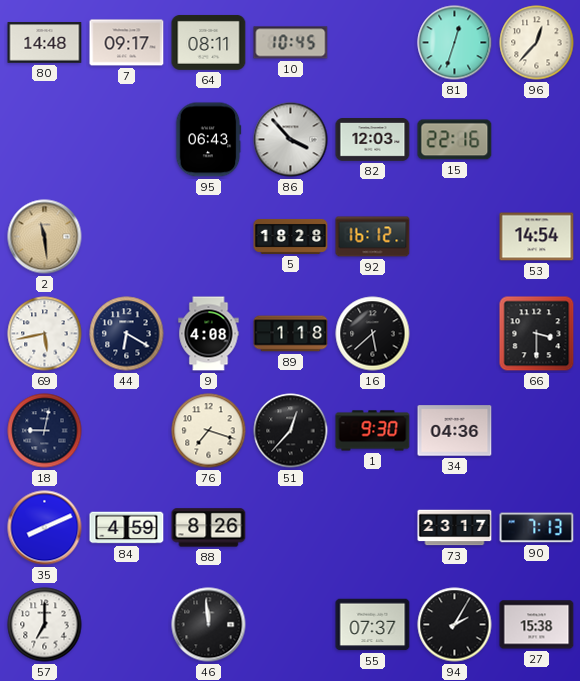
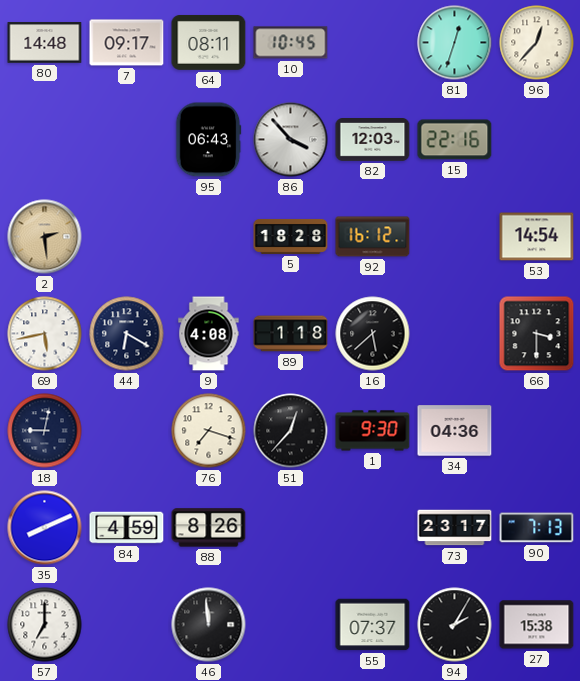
2: 11:29 -> 2:29
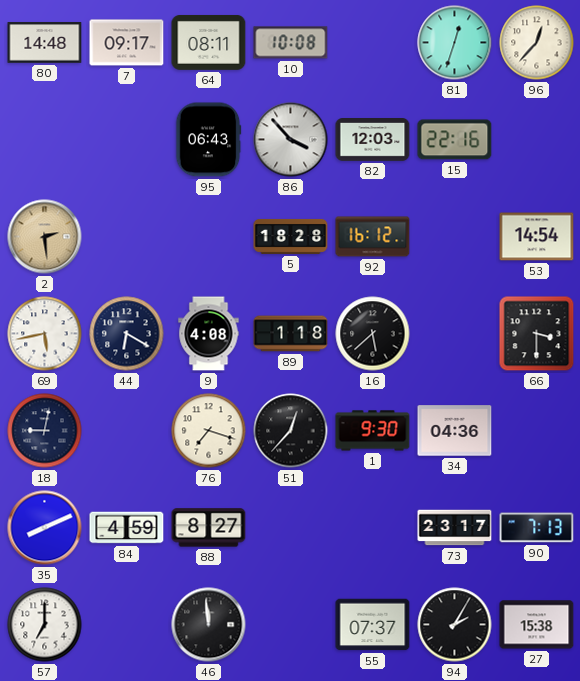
10: 10:45 -> 10:08
88: 8:26 -> 8:27
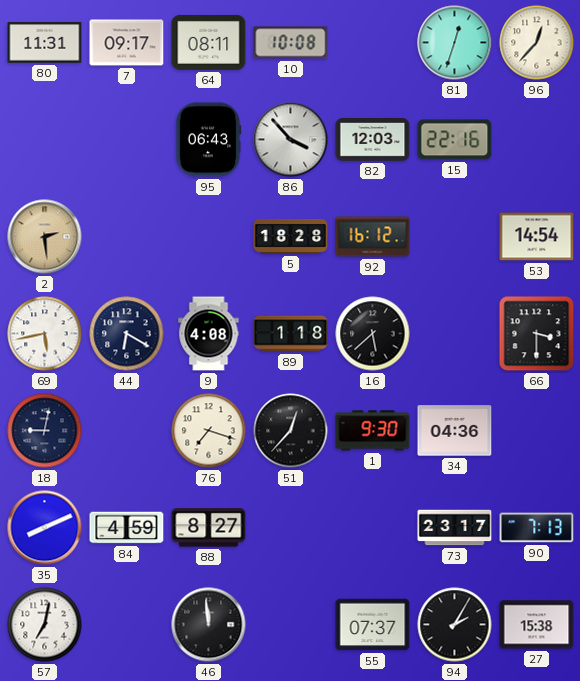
80: 14:48 -> 11:31
57: 7:00 -> 7:02
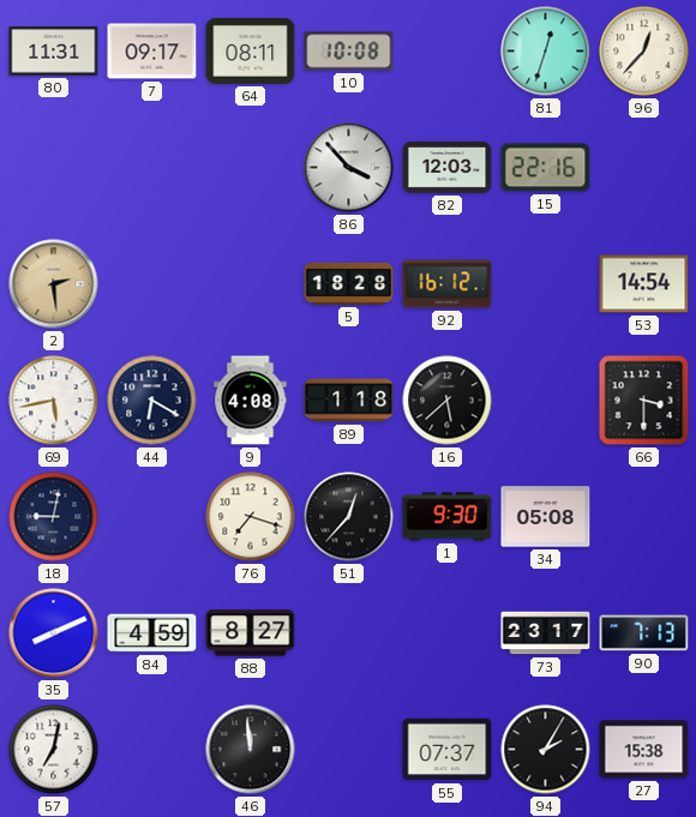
95: 06:43 -> none
34: 04:36 -> 05:08
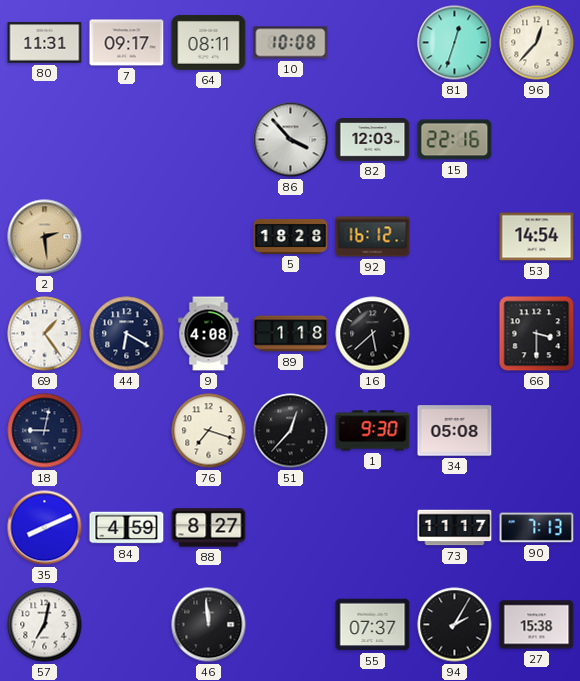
69: 5:43 -> 1:24
73: 23:17 -> 11:17
